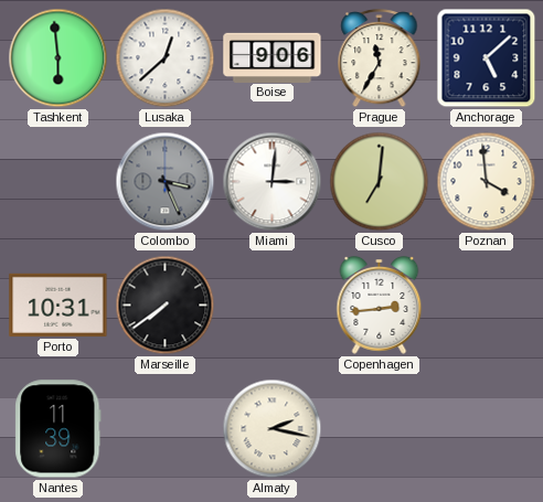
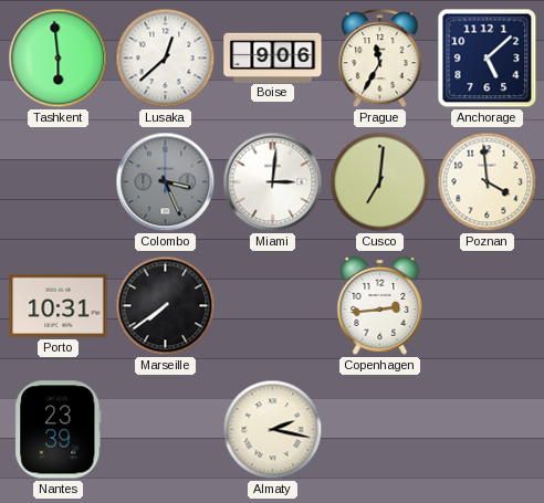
Nantes: 11:39 -> 23:39
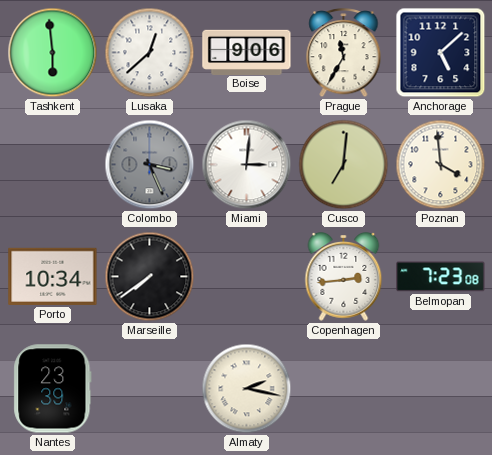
Porto: 10:31 -> 10:34
Belmopan: none -> 7:23
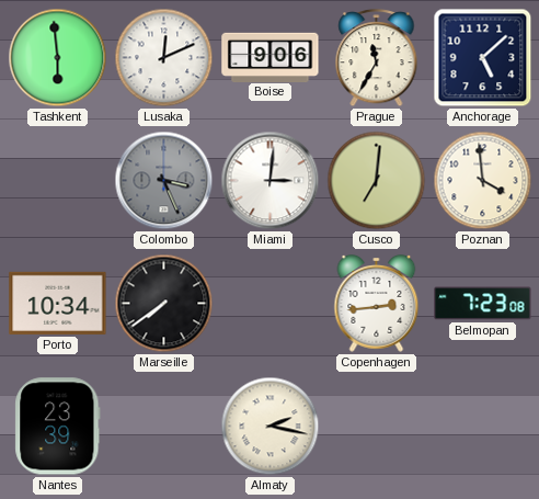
Lusaka: 12:38 -> 12:11
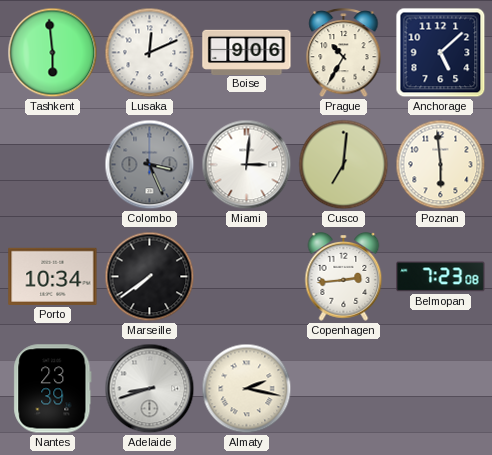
Prague: 11:35 -> 10:35
Poznan: 3:59 -> 5:59
Adelaide: none -> 8:42
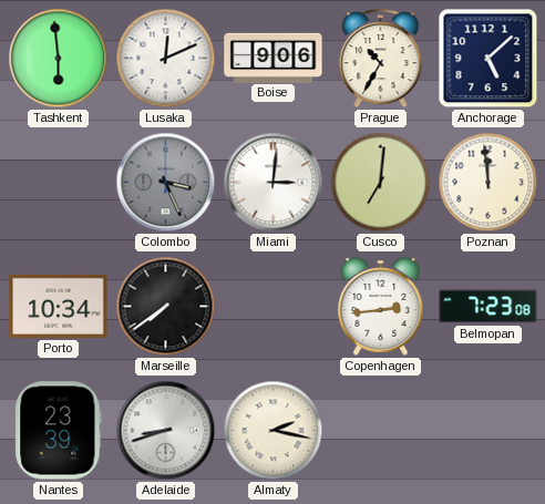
Poznan: 5:59 -> 11:59
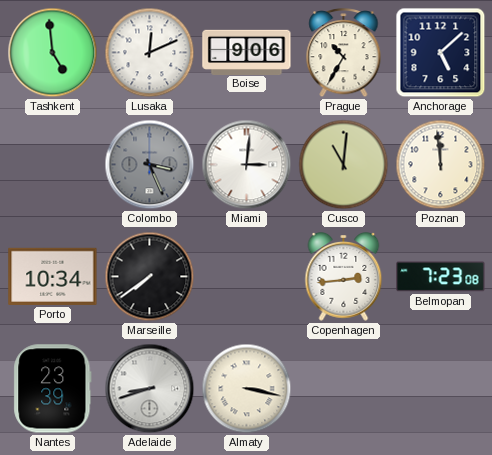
Tashkent: 5:59 -> 4:59
Cusco: 7:01 -> 11:01
Almaty: 2:17 -> 3:17
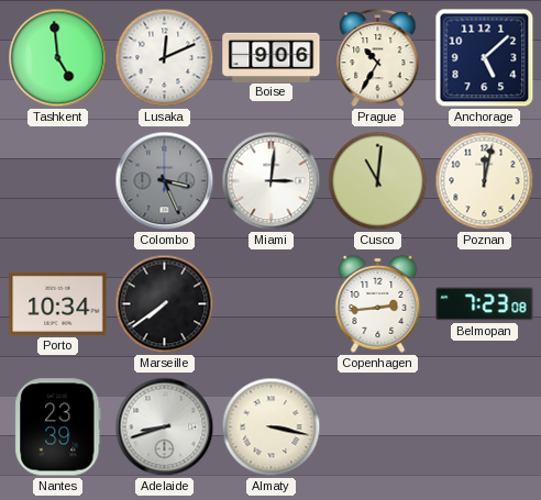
Poznan: 11:59 -> 12:02
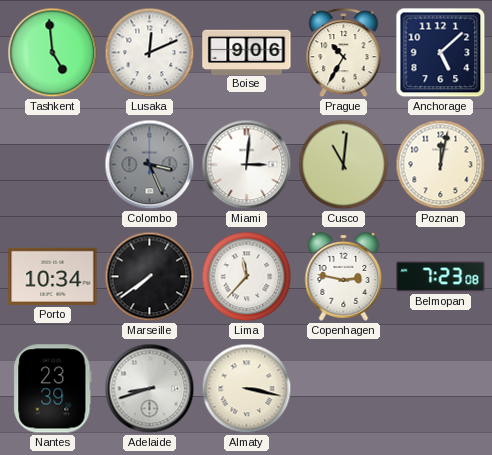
Lima: none -> 11:37
Copenhagen: 2:44 -> 2:47
